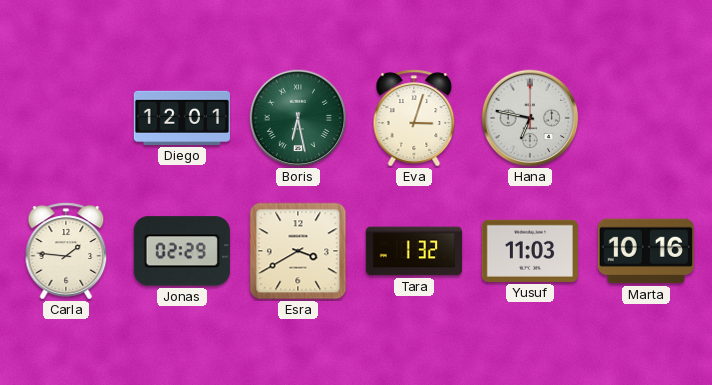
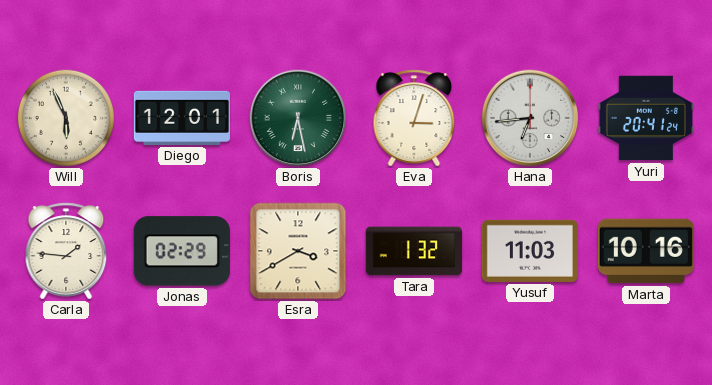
Will: none -> 5:56
Hana: 6:47 -> 6:44
Yuri: none -> 20:41
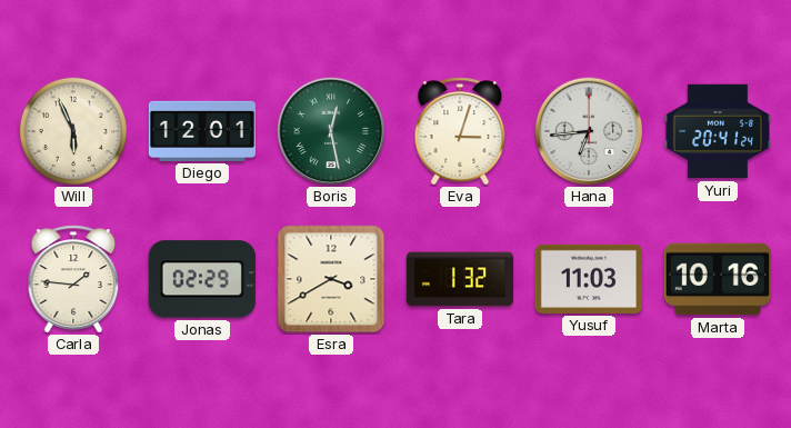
Boris: 6:28 -> 12:28
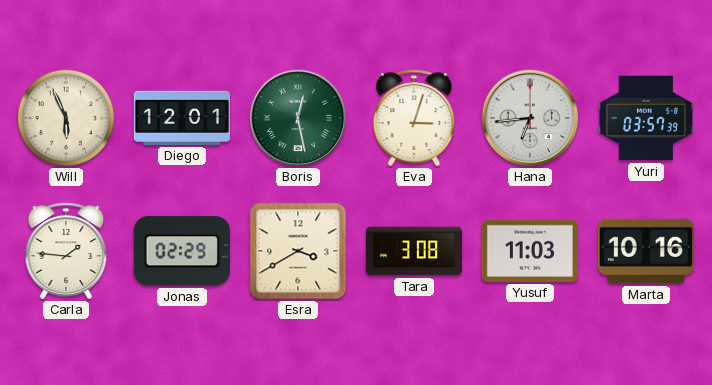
Yuri: 20:41 -> 03:57
Tara: 1:32 -> 3:08
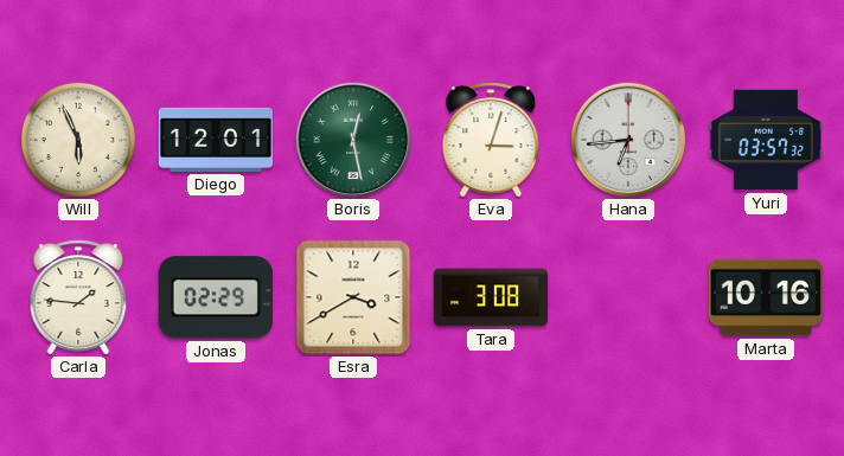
Yuri: 03:57:39 -> 03:57:32
Yusuf: 11:03 -> none
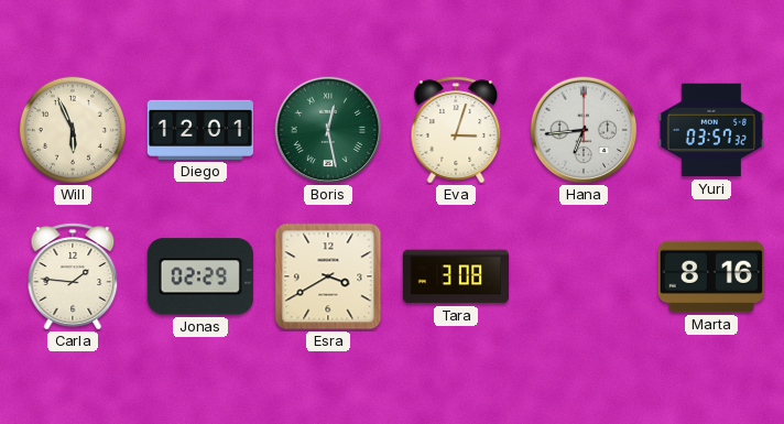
Marta: 10:16 -> 8:16
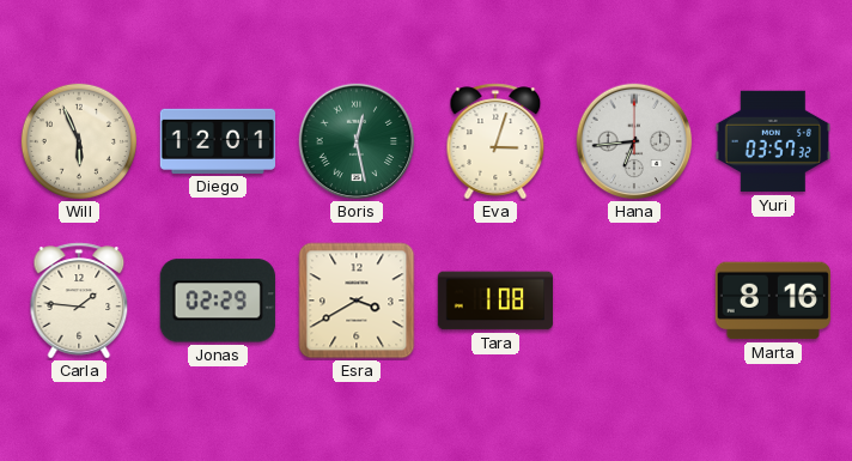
Tara: 3:08 -> 1:08
